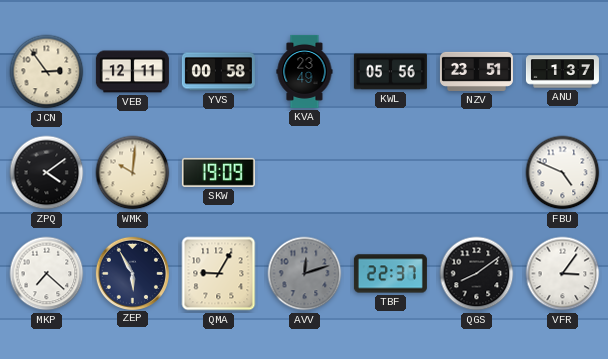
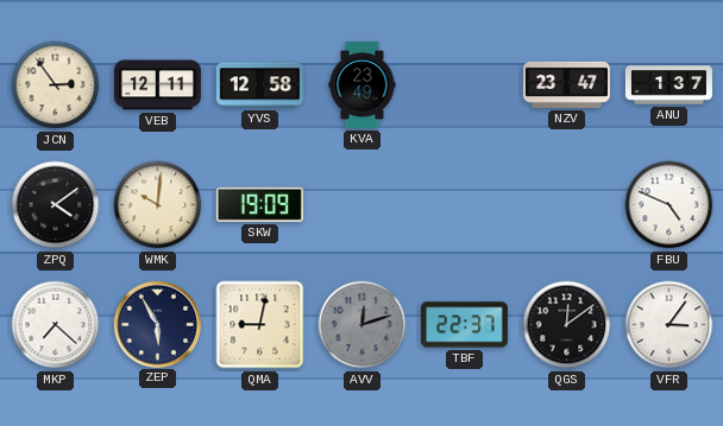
YVS: 00:58 -> 12:58
KWL: 05:56 -> none
NZV: 23:51 -> 23:47
QMA: 9:05 -> 9:02
QGS: 8:09 -> 12:09
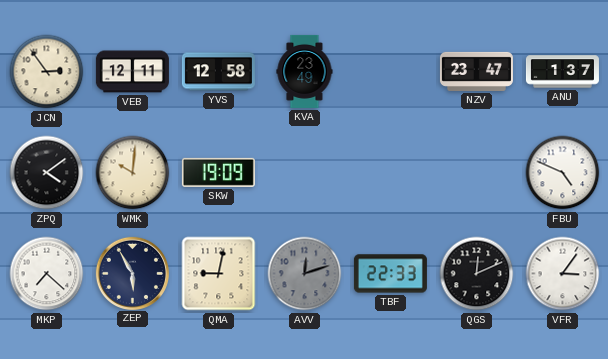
TBF: 22:37 -> 22:33
QGS: 12:09 -> 12:11
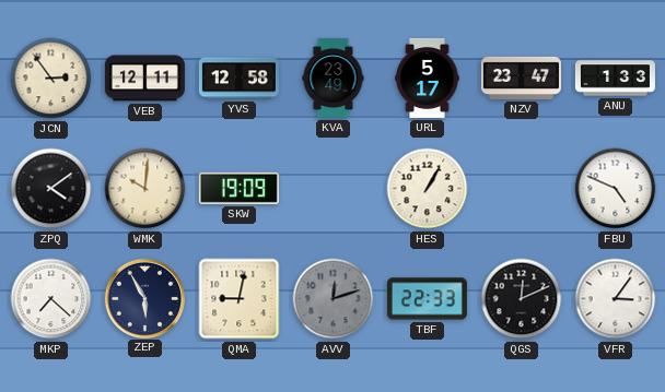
URL: none -> 5:17
ANU: 1:37 -> 1:33
HES: none -> 1:05
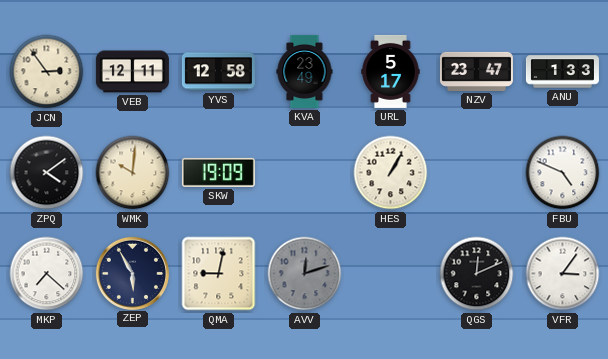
TBF: 22:33 -> none
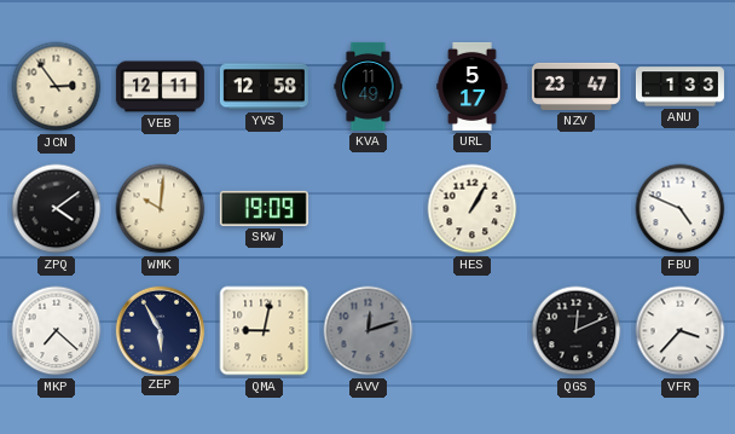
KVA: 23:49 -> 11:49
VFR: 3:06 -> 3:37
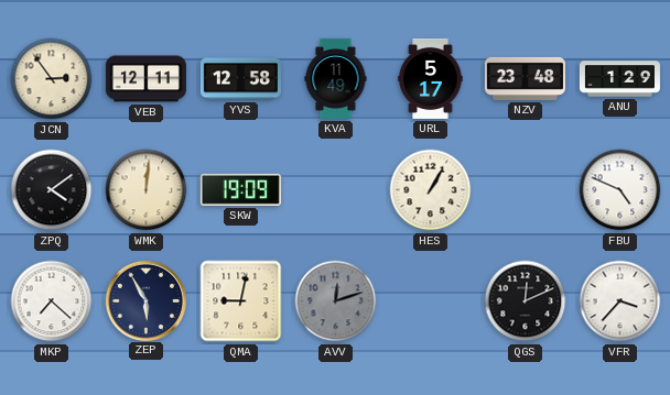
NZV: 23:47 -> 23:48
ANU: 1:33 -> 1:29
WMK: 10:01 -> 12:01
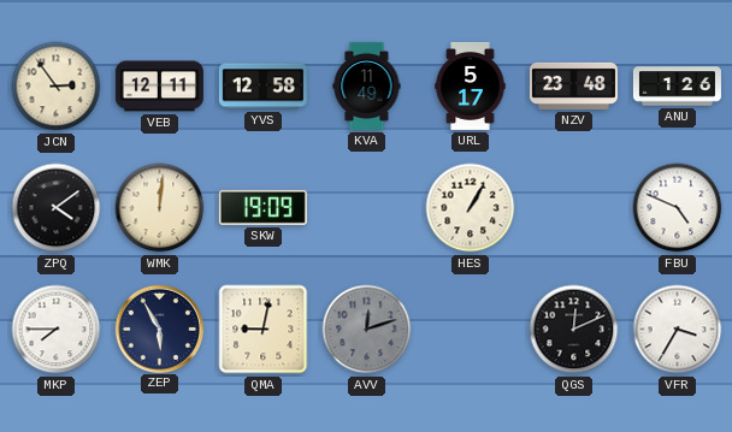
ANU: 1:29 -> 1:26
MKP: 7:22 -> 7:45
VFR: 3:37 -> 3:35
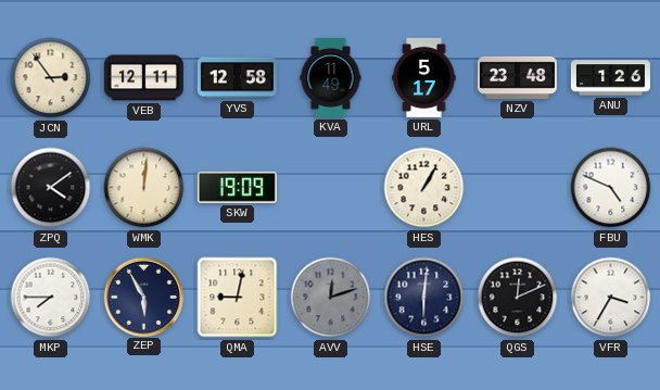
HSE: none -> 6:01
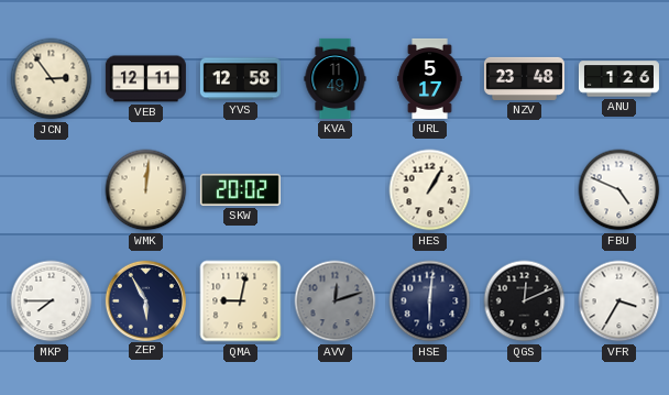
ZPQ: 4:09 -> none
SKW: 19:09 -> 20:02
